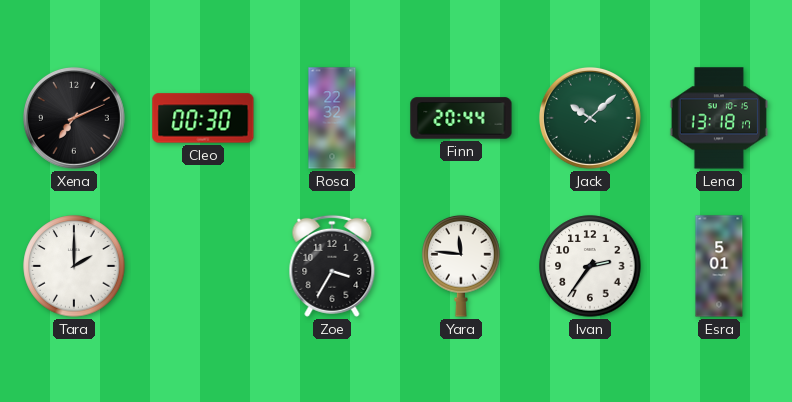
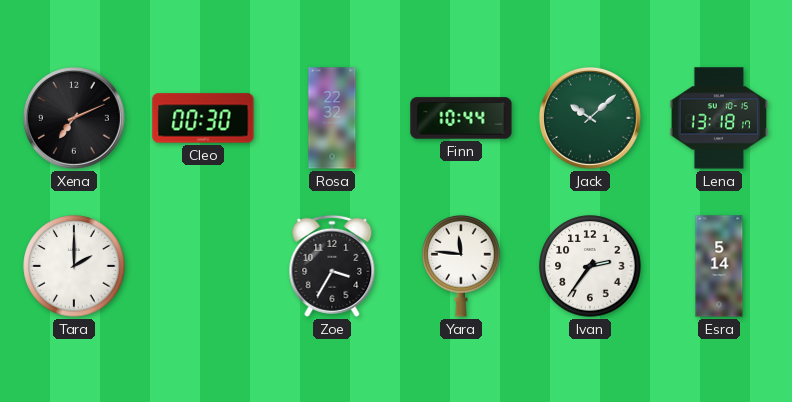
Finn: 20:44 -> 10:44
Esra: 5:01 -> 5:14
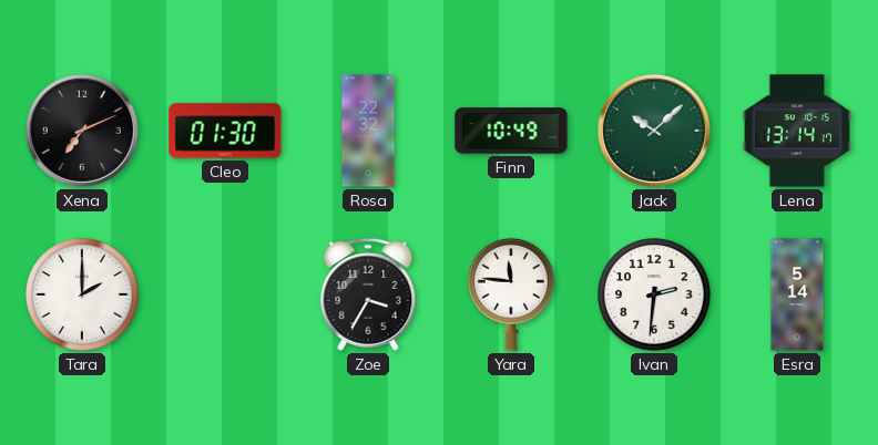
Cleo: 00:30 -> 01:30
Finn: 10:44 -> 10:49
Lena: 13:18 -> 13:14
Ivan: 2:36 -> 2:31
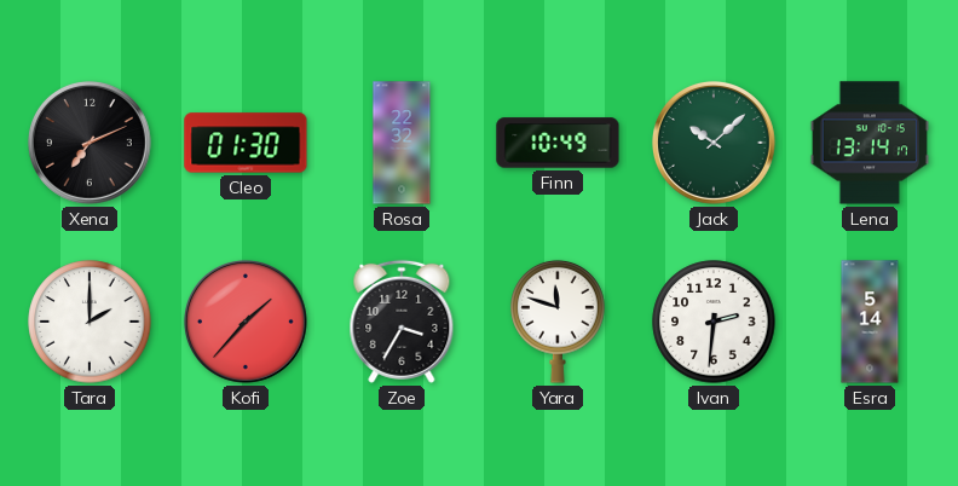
Kofi: none -> 1:37
Yara: 11:46 -> 11:48
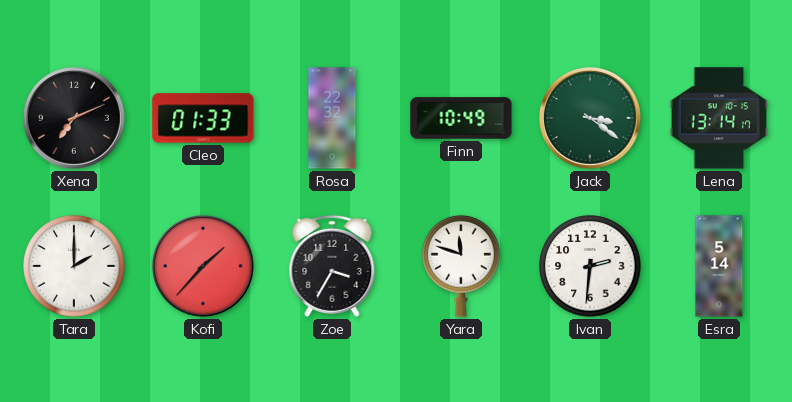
Cleo: 01:30 -> 01:33
Jack: 10:08 -> 3:21
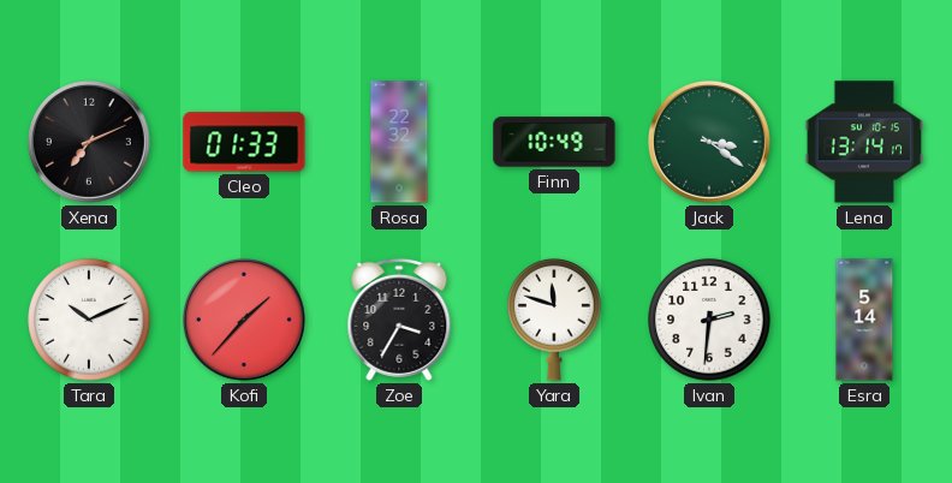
Tara: 2:00 -> 10:11
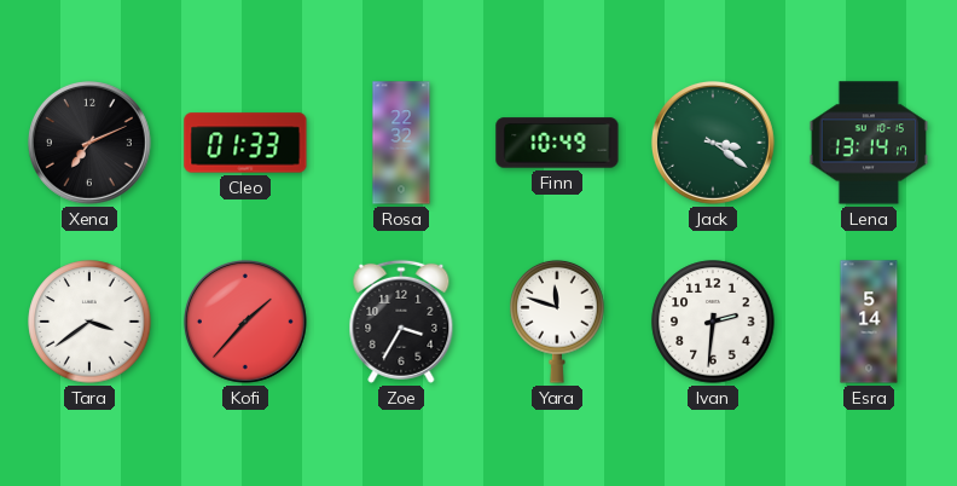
Tara: 10:11 -> 3:39
